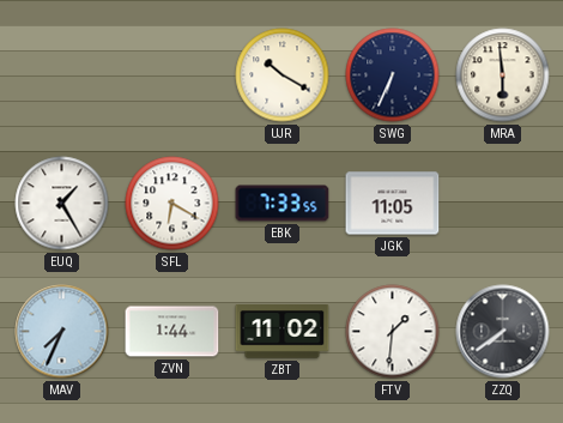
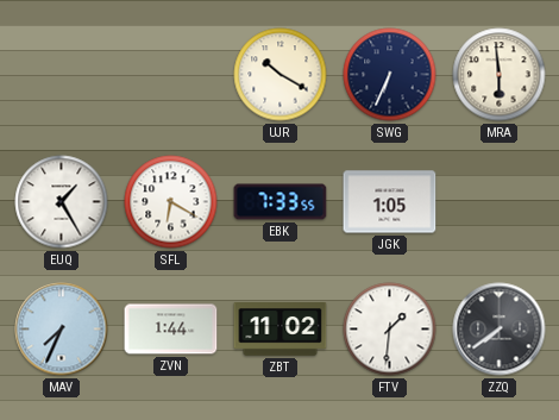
JGK: 11:05 -> 1:05
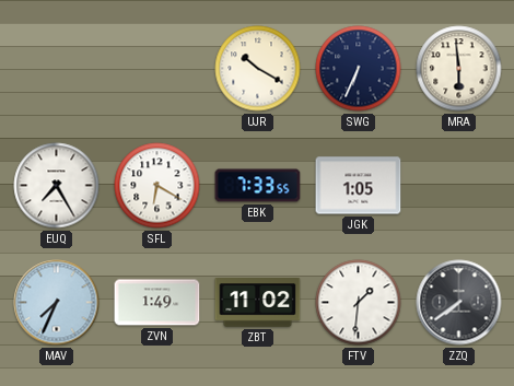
EUQ: 1:25 -> 7:25
ZVN: 1:44 -> 1:49
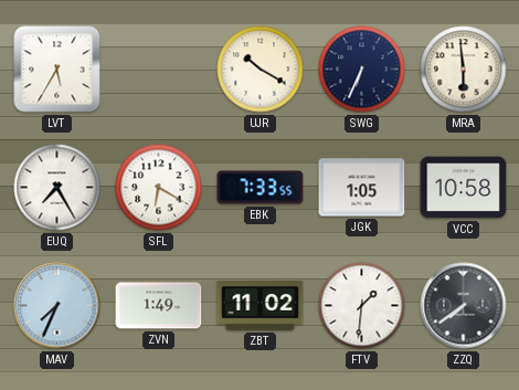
LVT: none -> 5:35
VCC: none -> 10:58
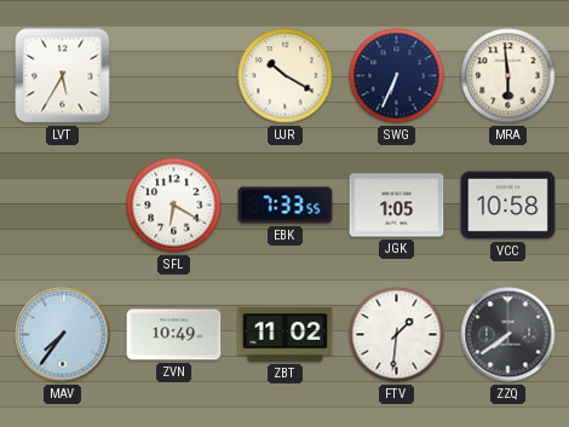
EUQ: 7:25 -> none
MAV: 7:34 -> 7:36
ZVN: 1:49 -> 10:49
